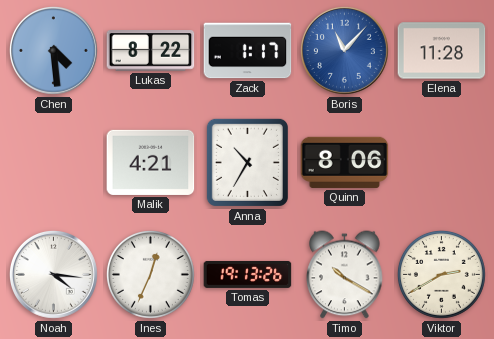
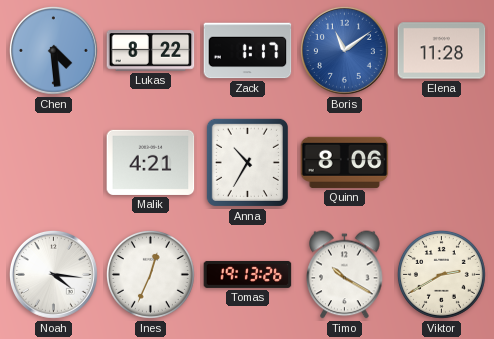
Boris: 11:07 -> 11:09
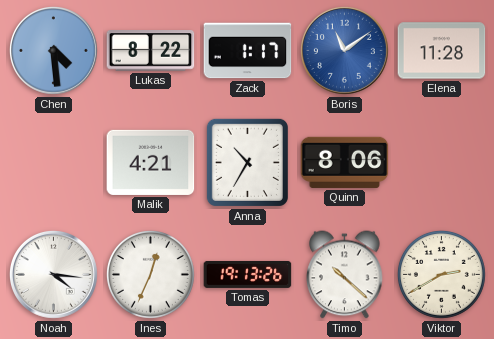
Timo: 10:20 -> 10:22
